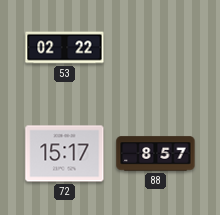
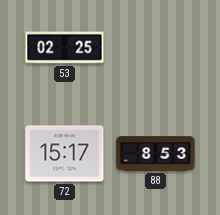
53: 02:22 -> 02:25
88: 8:57 -> 8:53
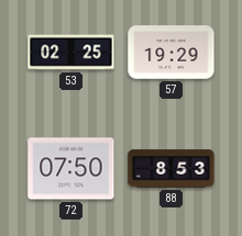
57: none -> 19:29
72: 15:17 -> 07:50
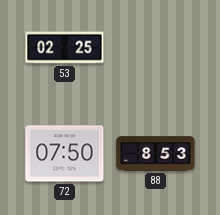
57: 19:29 -> none
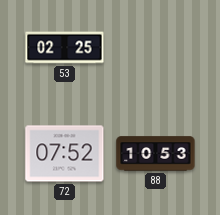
72: 07:50 -> 07:52
88: 8:53 -> 10:53
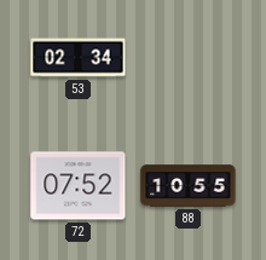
53: 02:25 -> 02:34
88: 10:53 -> 10:55
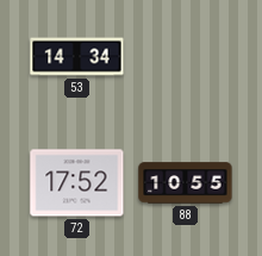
53: 02:34 -> 14:34
72: 07:52 -> 17:52
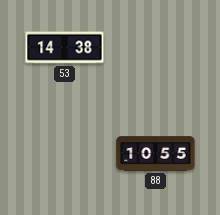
53: 14:34 -> 14:38
72: 17:52 -> none
